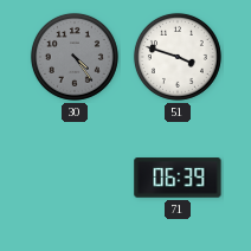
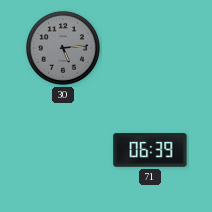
30: 4:24 -> 5:14
51: 3:48 -> none
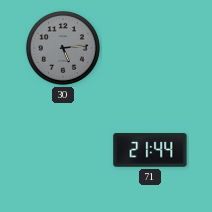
71: 06:39 -> 21:44
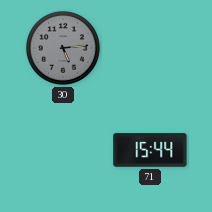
71: 21:44 -> 15:44
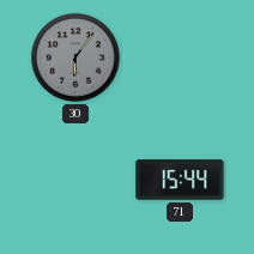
30: 5:14 -> 6:06
